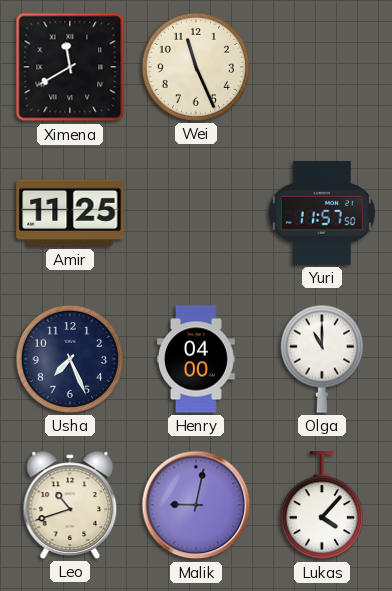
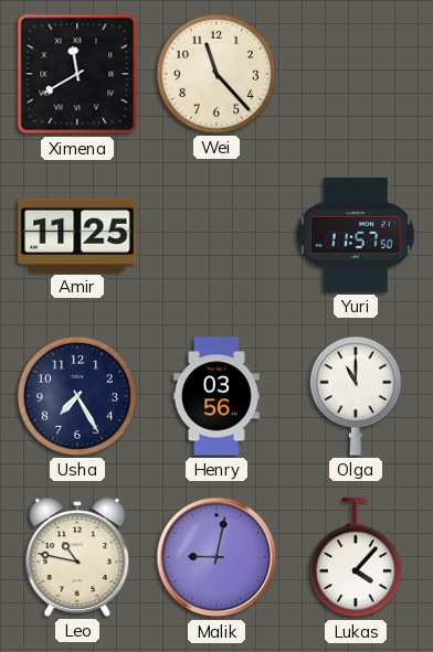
Wei: 11:26 -> 11:23
Usha: 7:26 -> 7:25
Henry: 04:00 -> 03:56
Leo: 10:42 -> 10:47
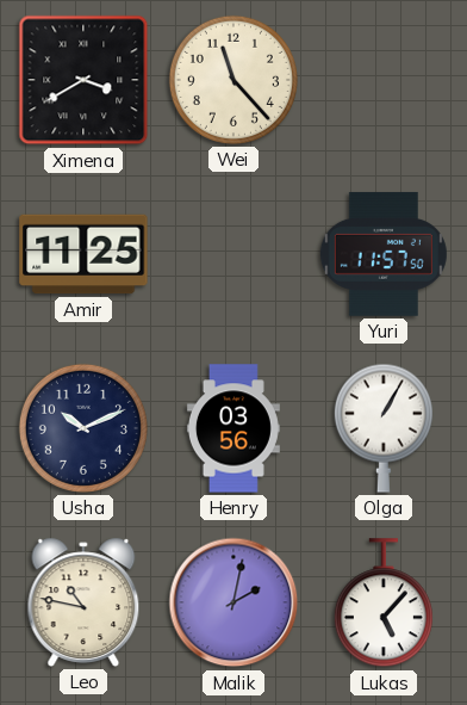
Ximena: 11:40 -> 3:40
Usha: 7:25 -> 10:11
Olga: 11:00 -> 1:05
Malik: 9:02 -> 2:02
Lukas: 4:07 -> 5:07
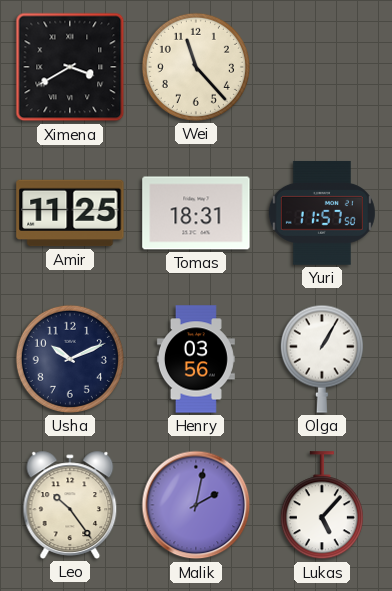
Tomas: none -> 18:31
Leo: 10:47 -> 10:24
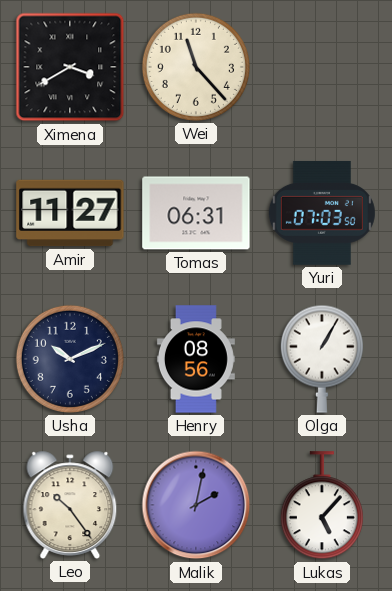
Amir: 11:25 -> 11:27
Tomas: 18:31 -> 06:31
Yuri: 11:57 -> 07:03
Henry: 03:56 -> 08:56
